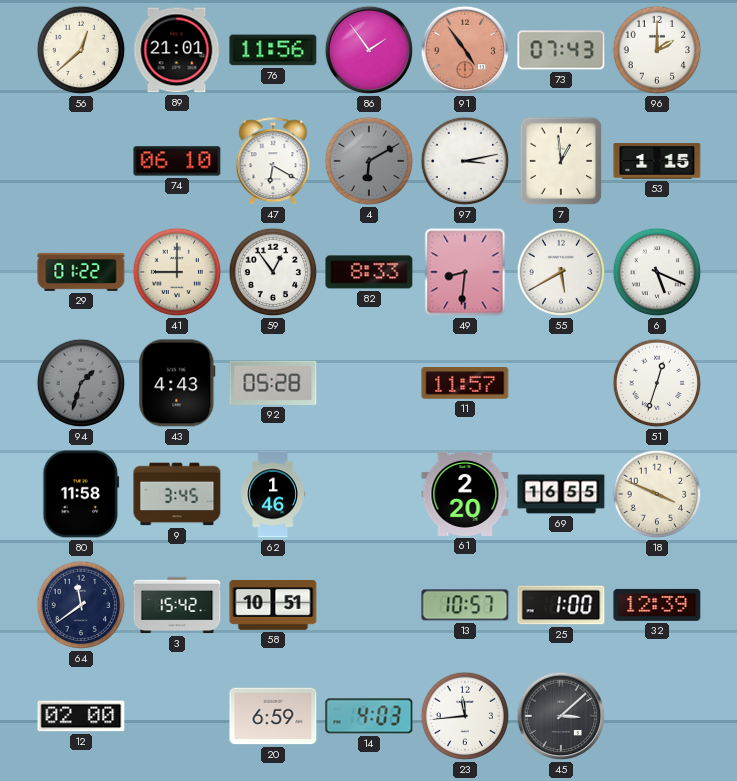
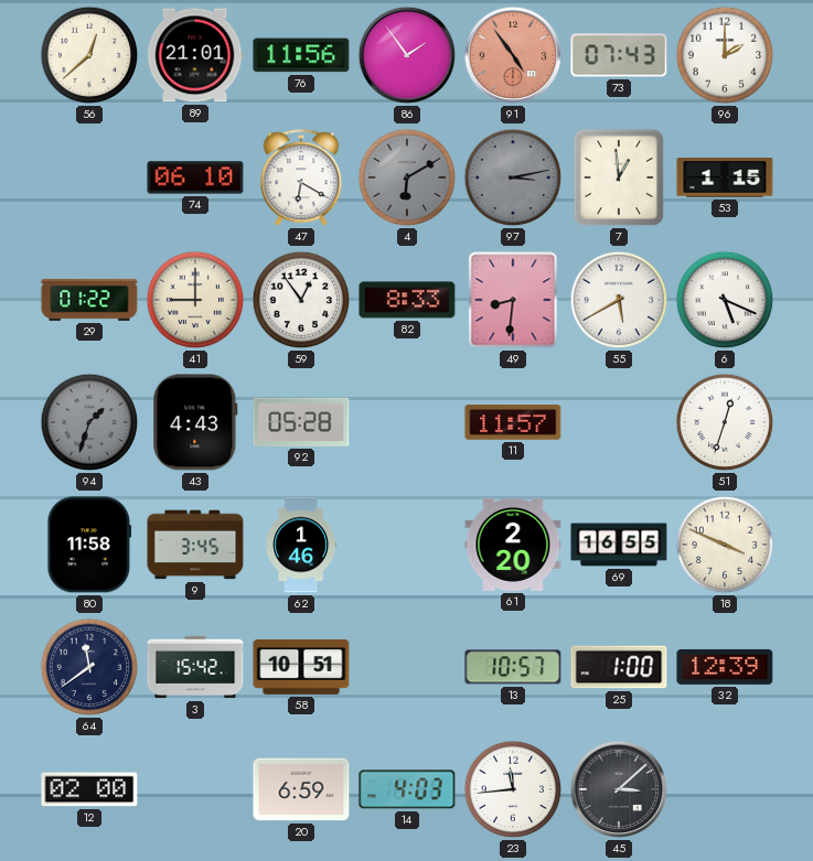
97 dial: white -> grey
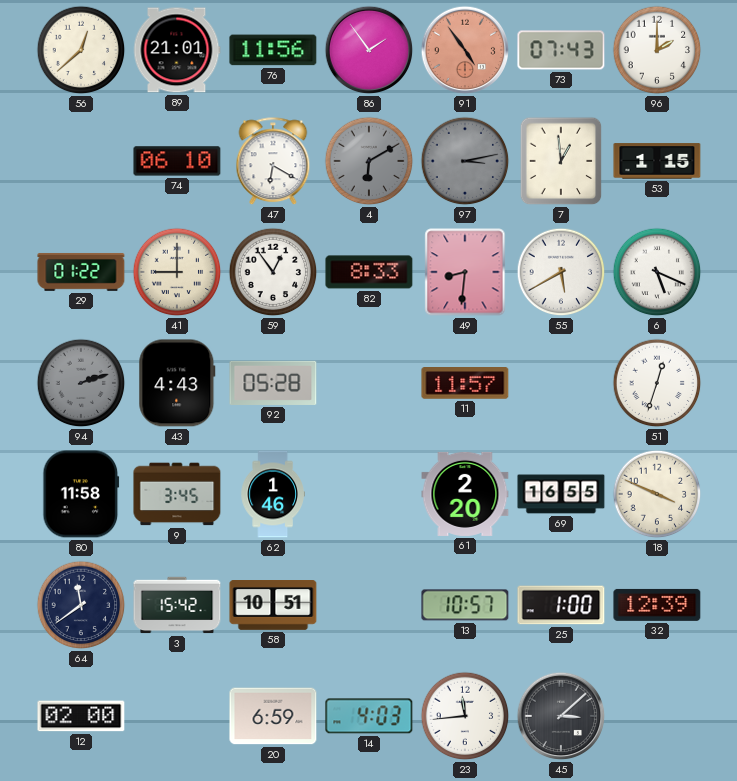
94: 1:33 -> 2:12
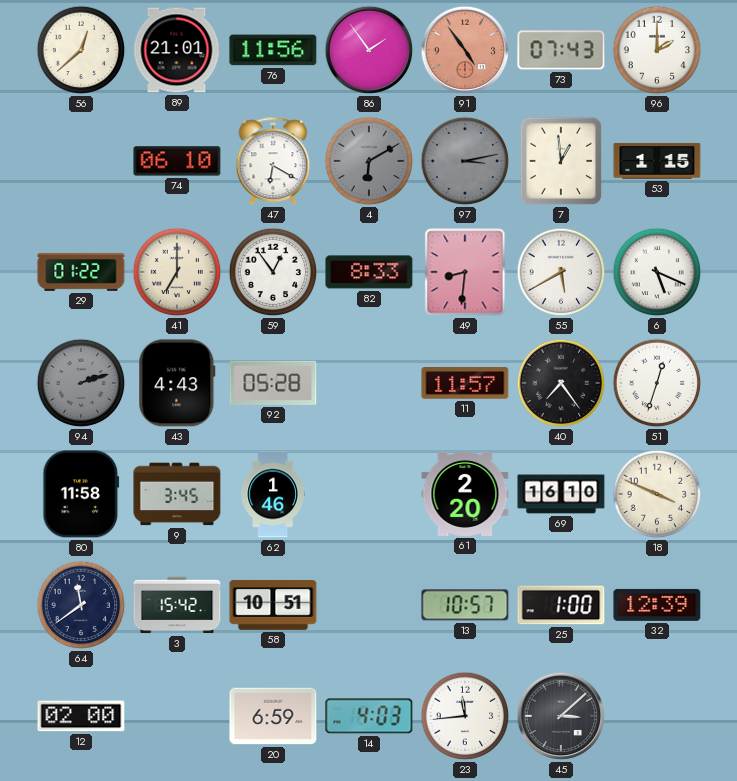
41: 9:00 -> 7:00
40: none -> 7:24
69: 16:55 -> 16:10
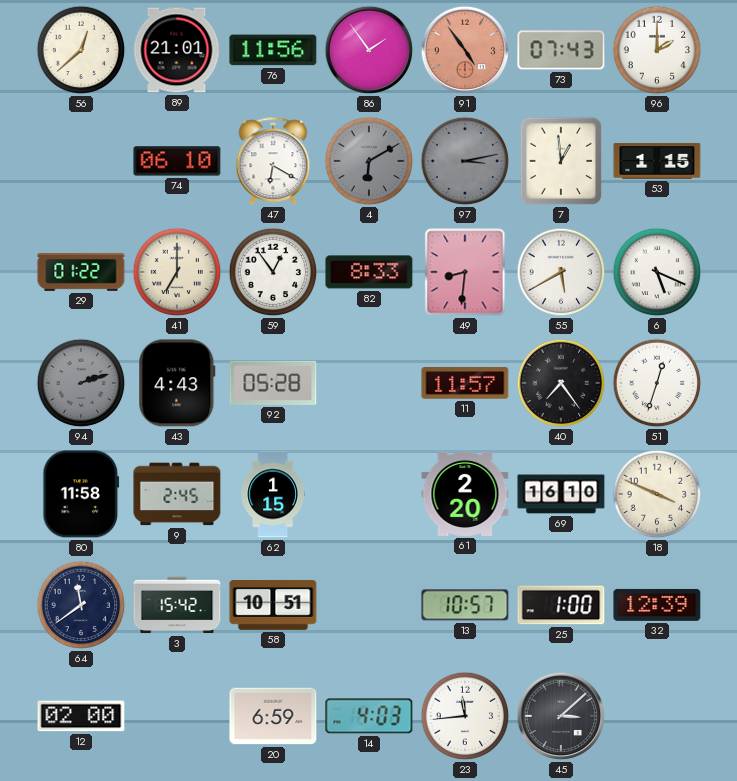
9: 3:45 -> 2:45
62: 1:46 -> 1:15
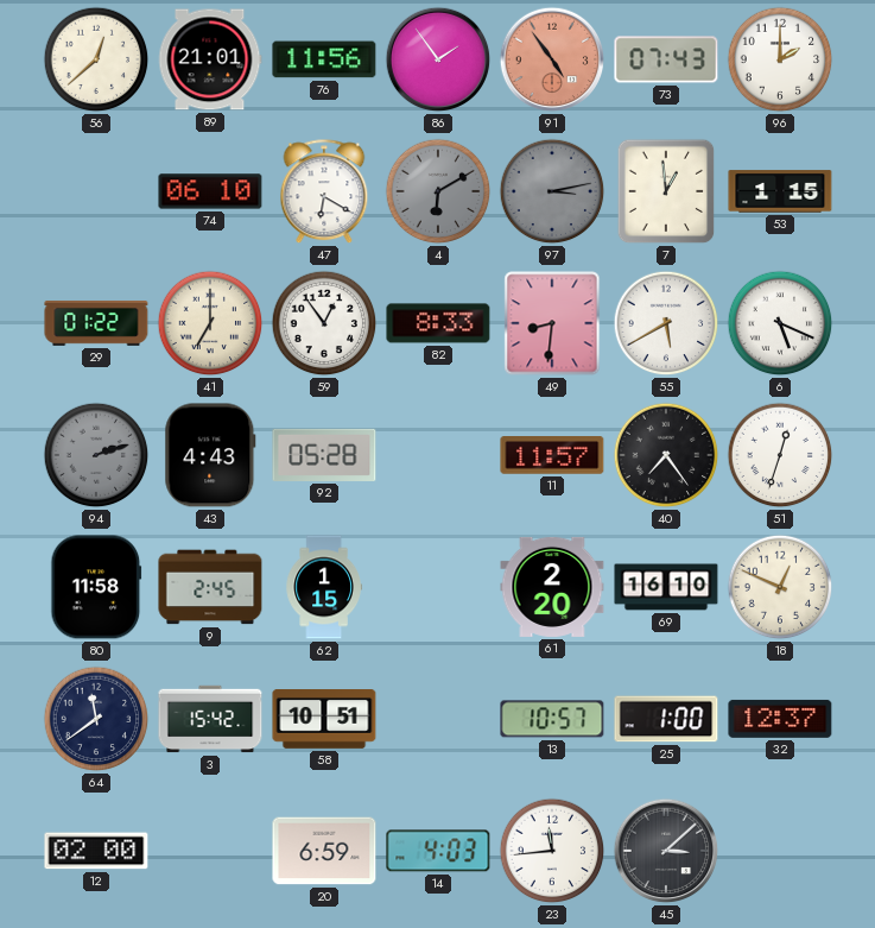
18: 3:49 -> 12:49
32: 12:39 -> 12:37
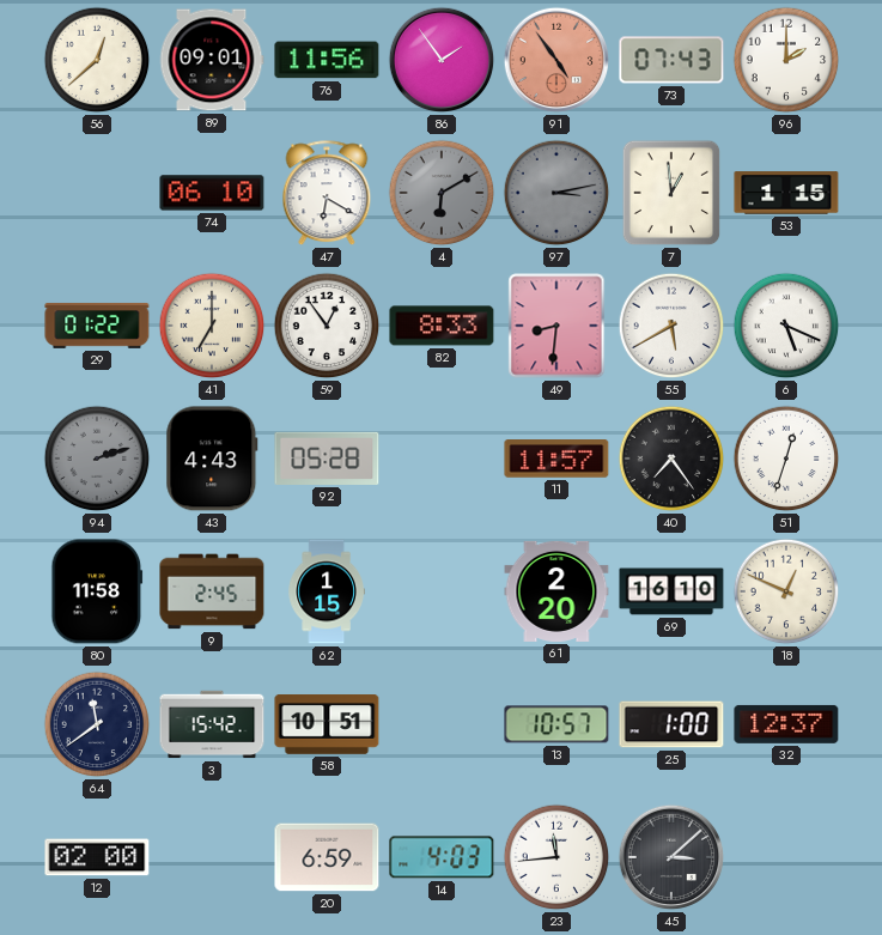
89: 21:01 -> 09:01
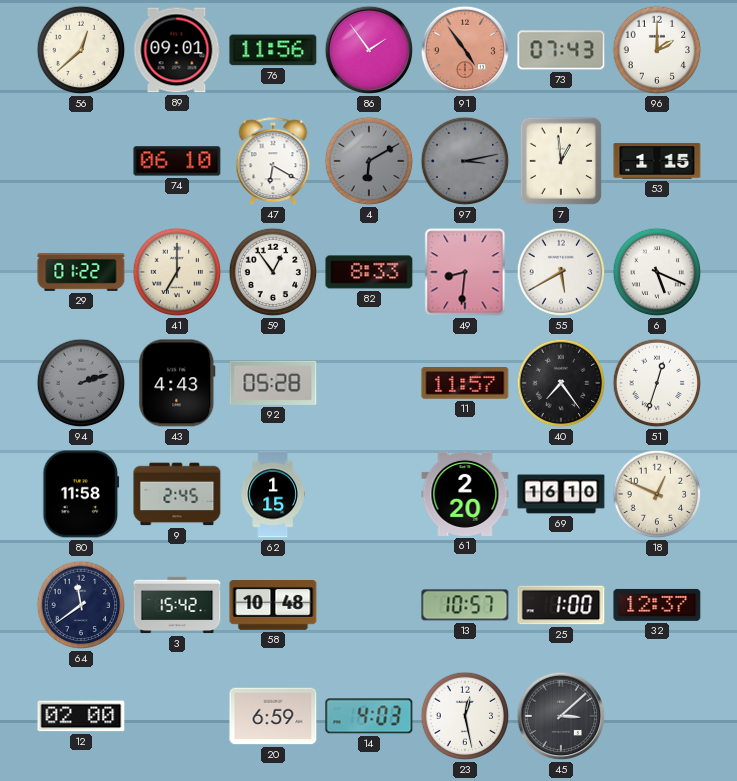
58: 10:51 -> 10:48
23: 11:44 -> 12:28
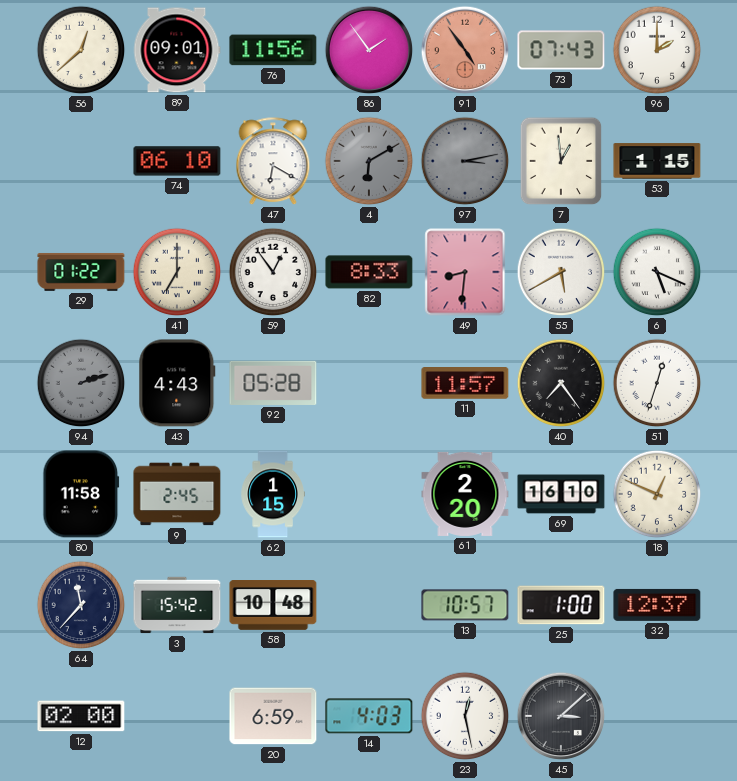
64: 11:39 -> 11:37
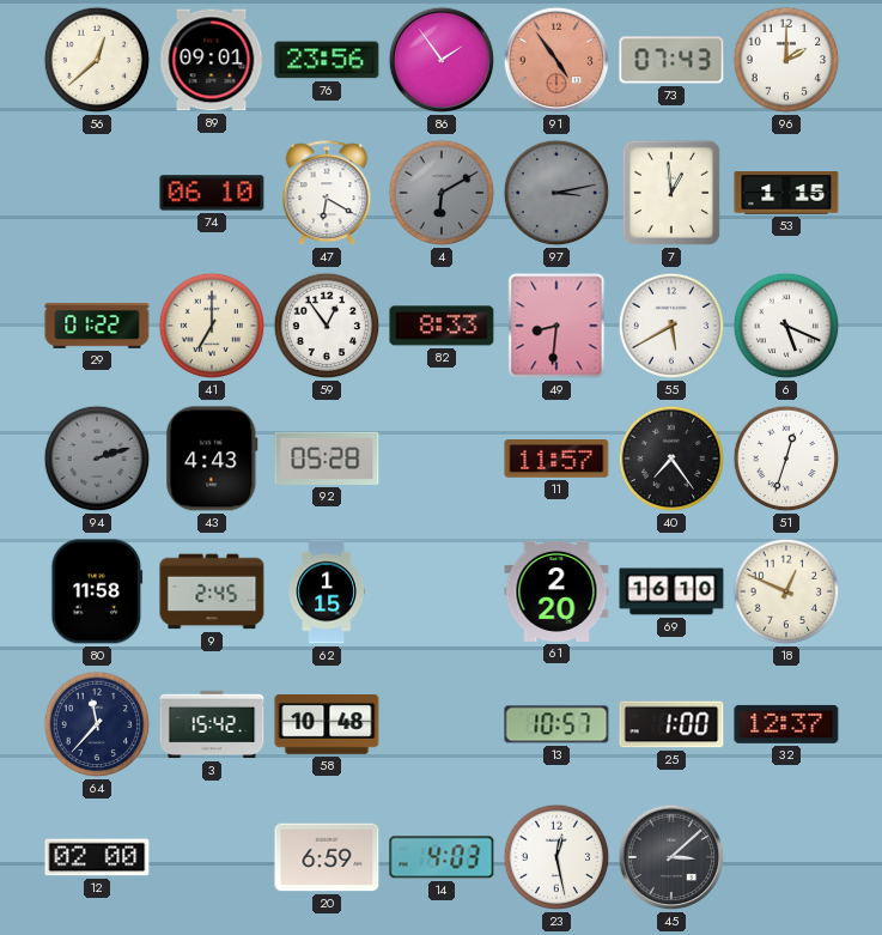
76: 11:56 -> 23:56
